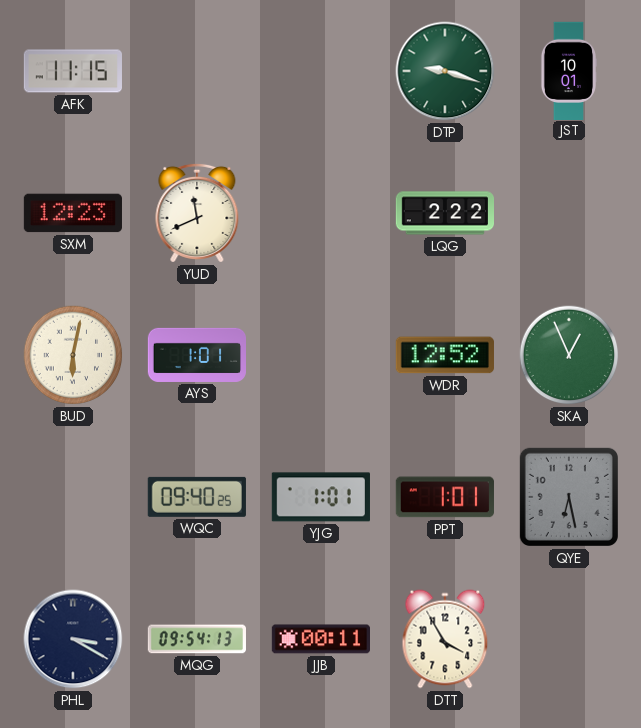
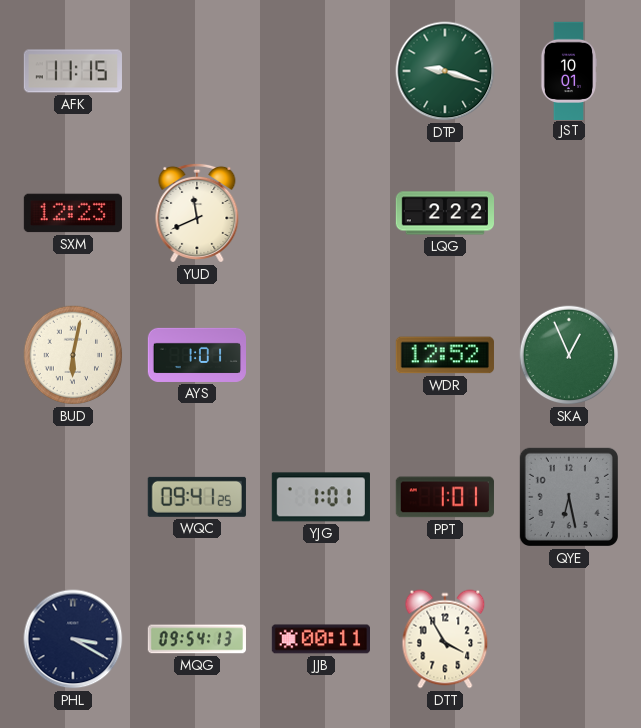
WQC: 09:40 -> 09:41
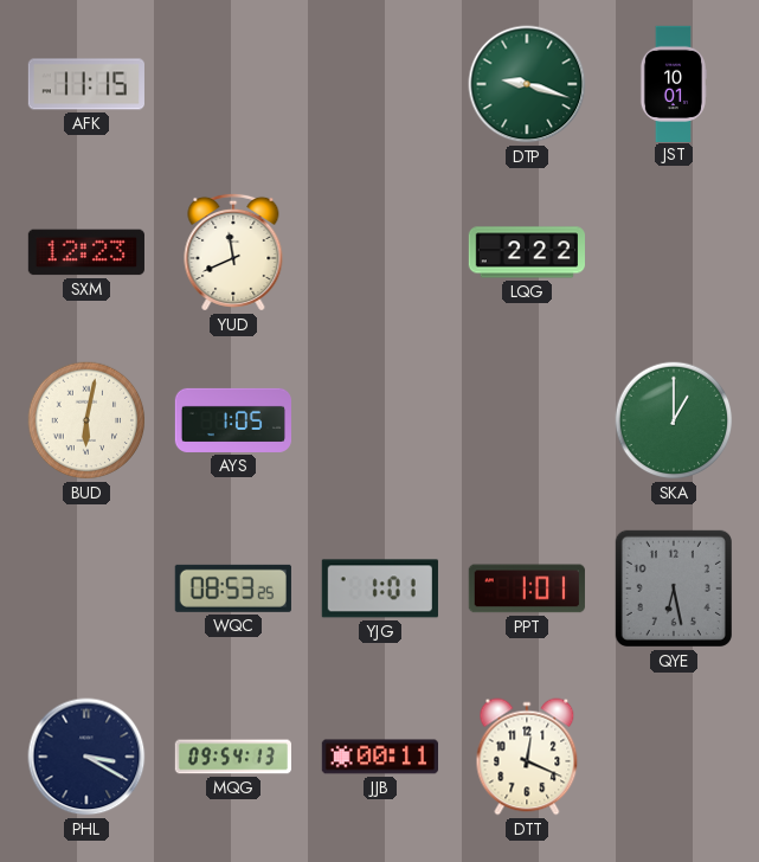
AYS: 1:01 -> 1:05
WDR: 12:52 -> none
SKA: 12:56 -> 1:00
WQC: 09:41 -> 08:53
DTT: 3:55 -> 12:19
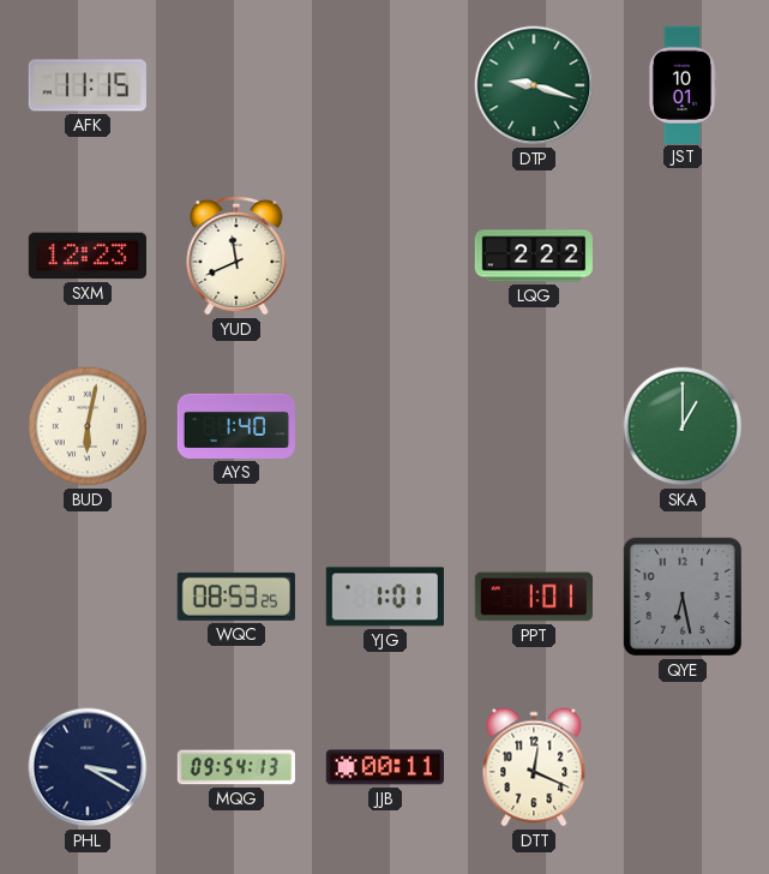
AYS: 1:05 -> 1:40
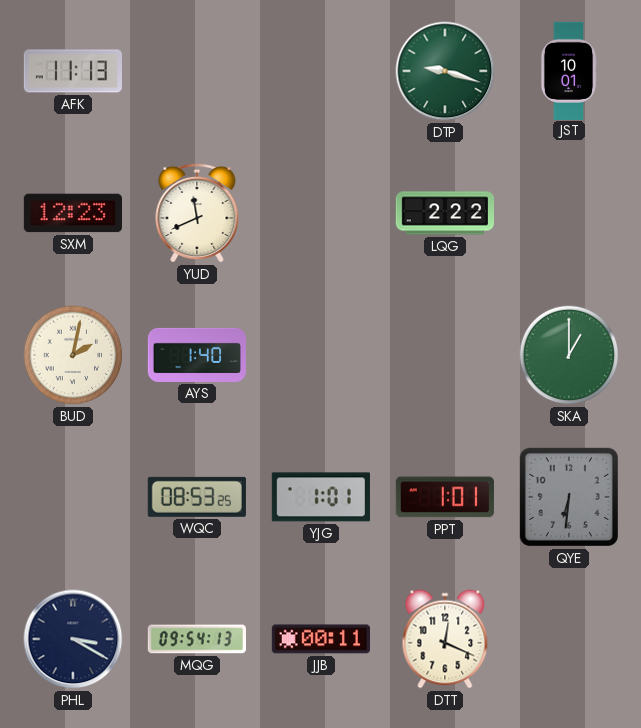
AFK: 11:15 -> 11:13
BUD: 6:02 -> 2:02
QYE: 6:28 -> 6:31
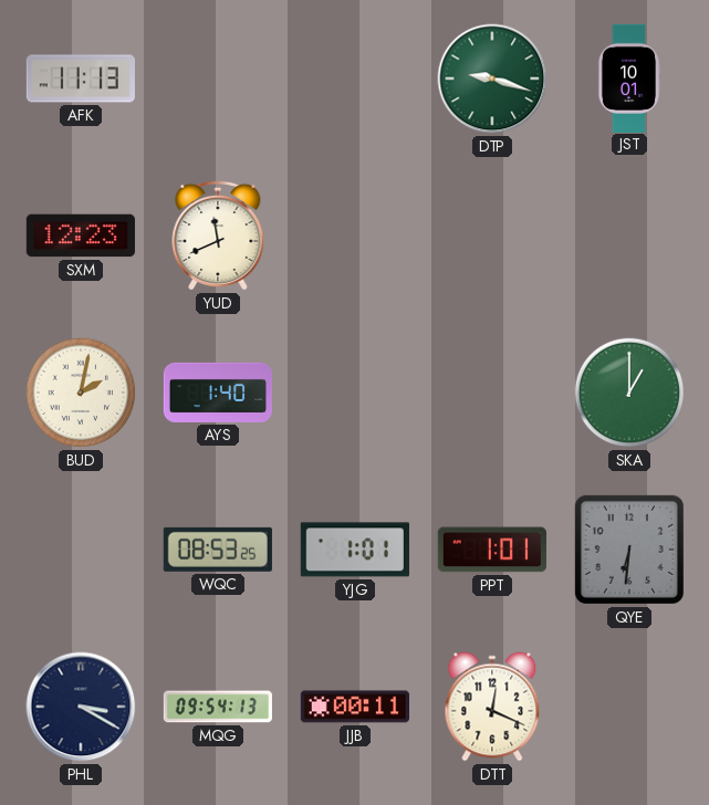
LQG: 2:22 -> none
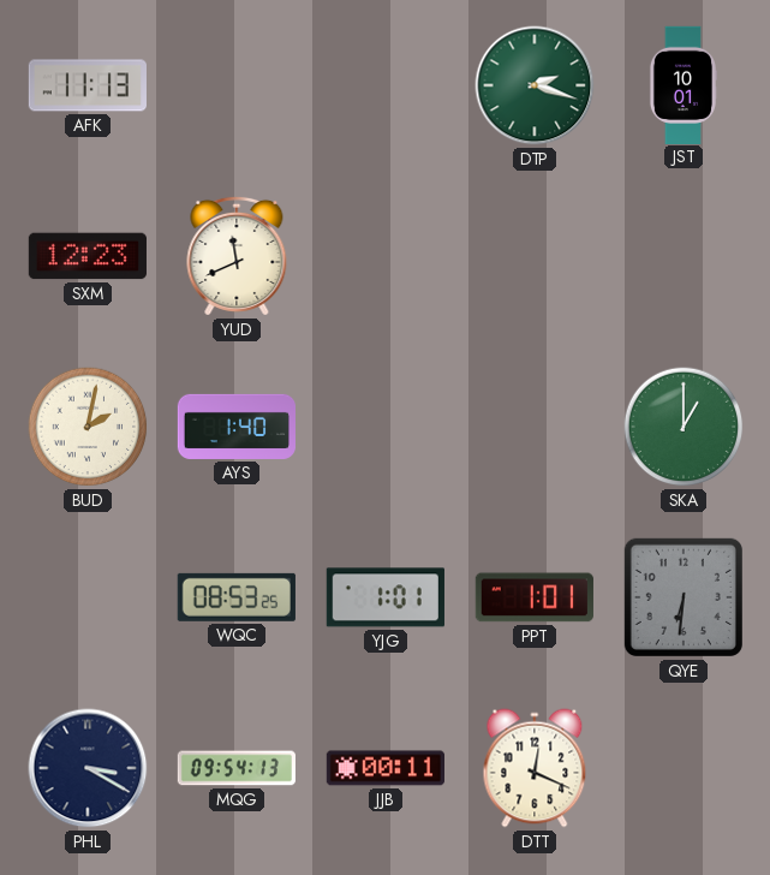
DTP: 9:18 -> 2:18
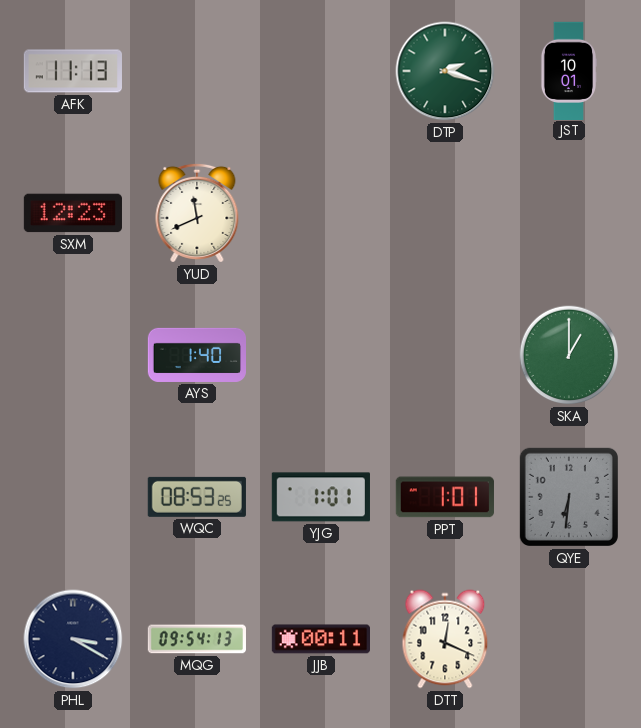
BUD: 2:02 -> none
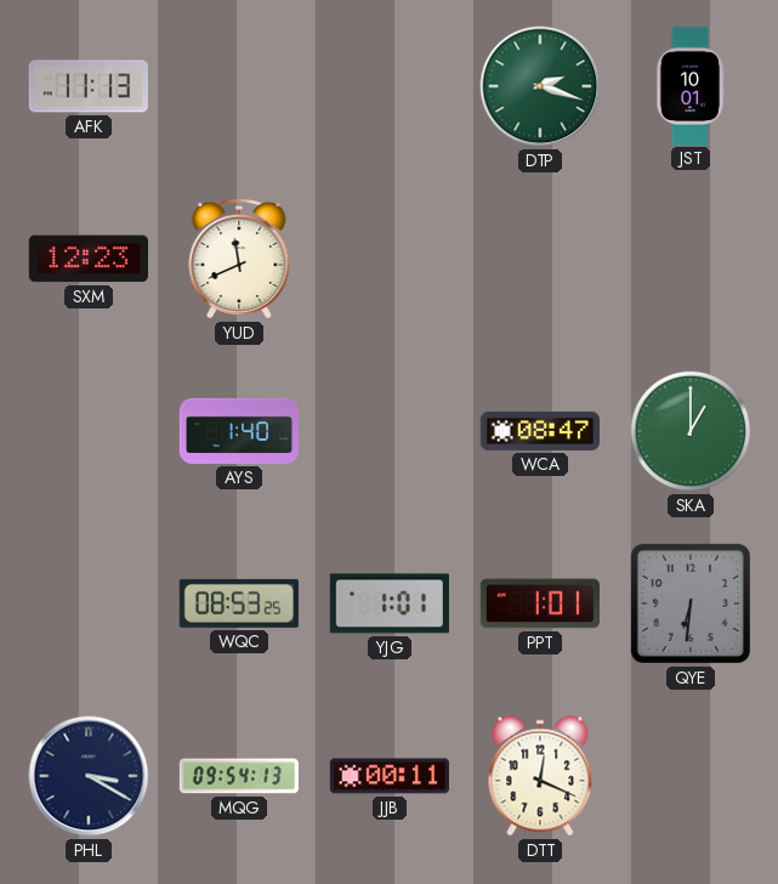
WCA: none -> 08:47
